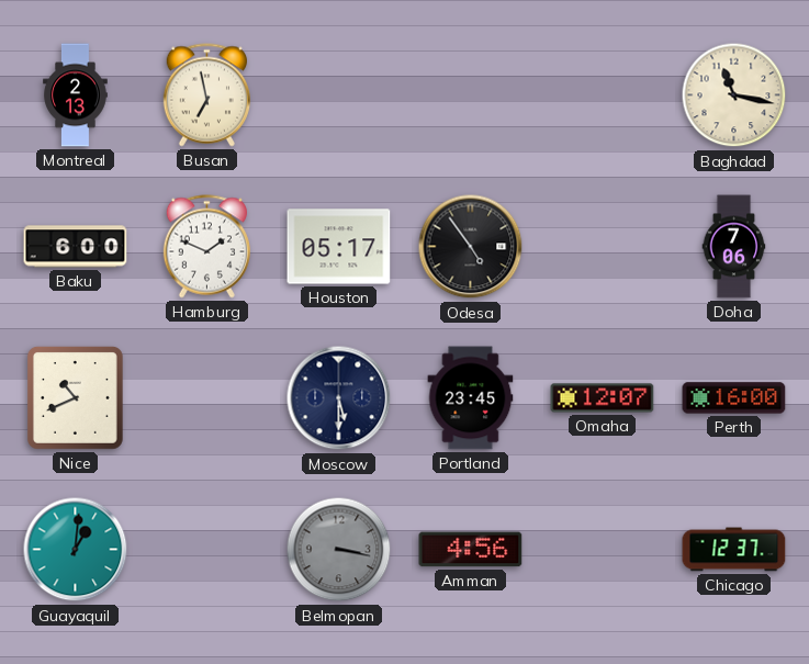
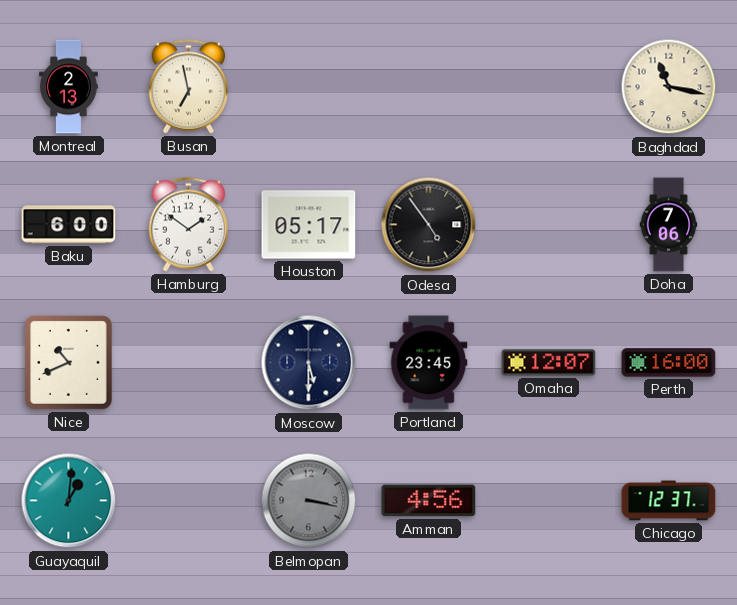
Hamburg: 1:49 -> 1:51
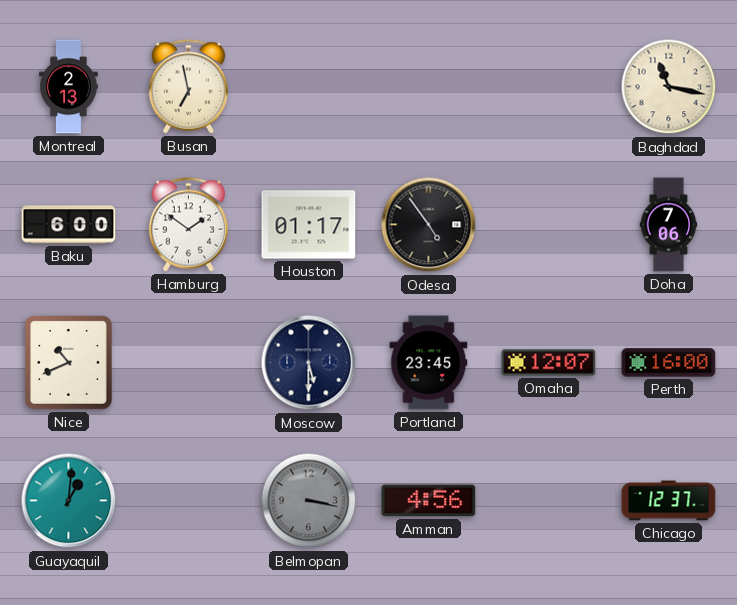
Houston: 05:17 -> 01:17
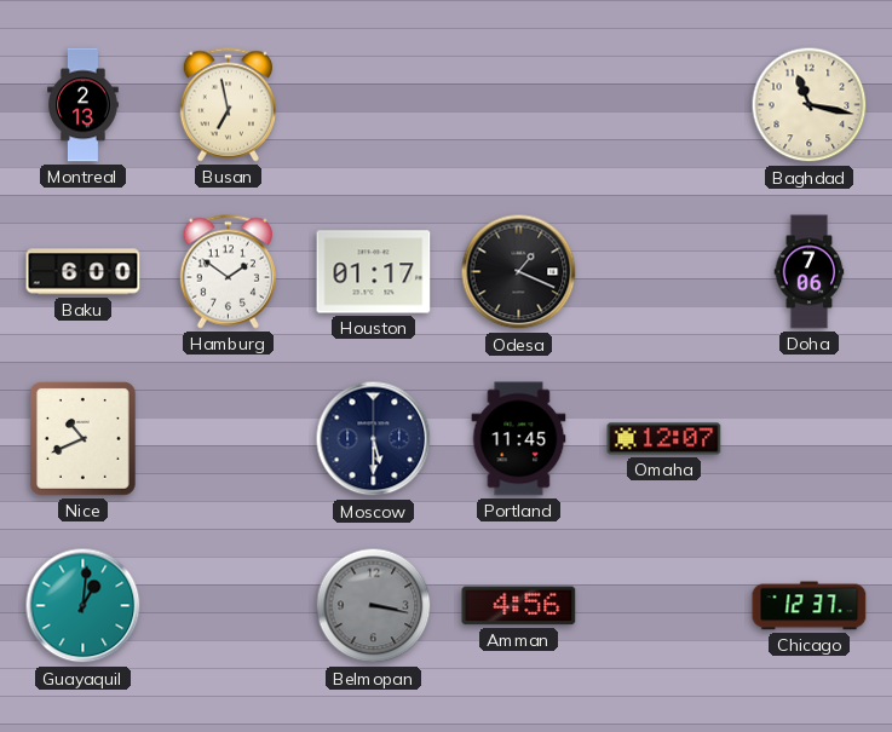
Odesa: 4:54 -> 1:19
Portland: 23:45 -> 11:45
Perth: 16:00 -> none
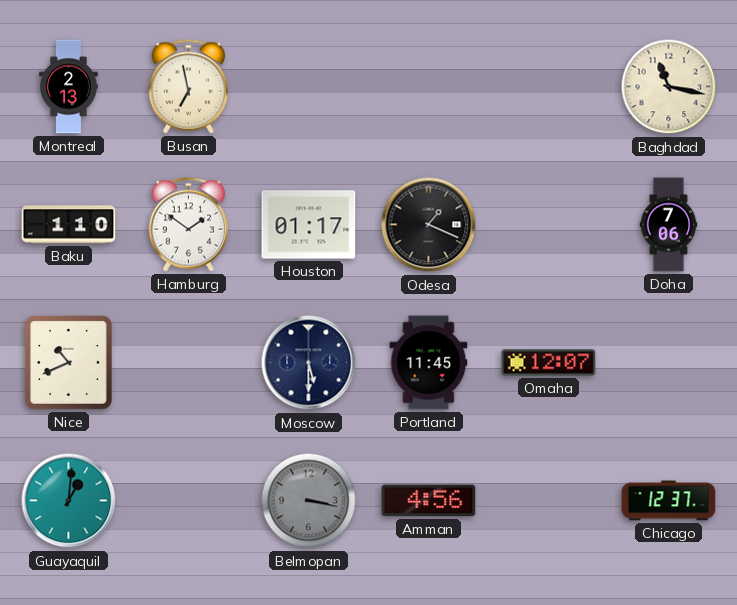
Baku: 6:00 -> 1:10
